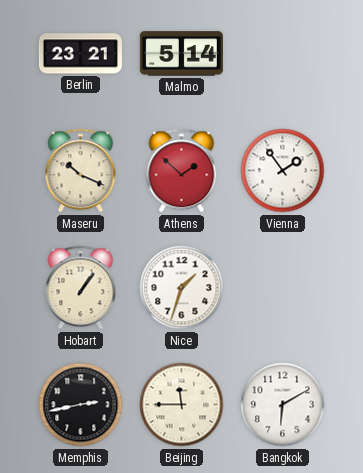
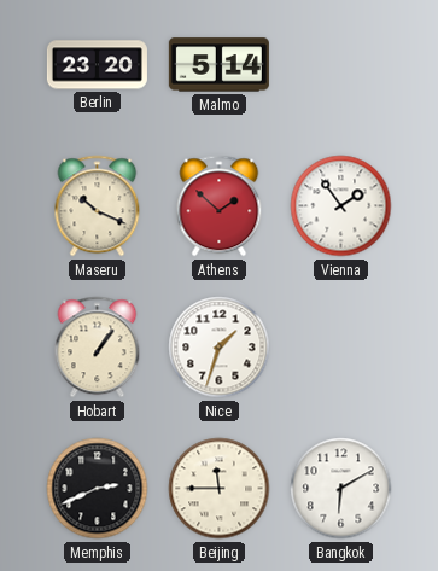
Berlin: 23:21 -> 23:20
Memphis: 2:43 -> 2:41
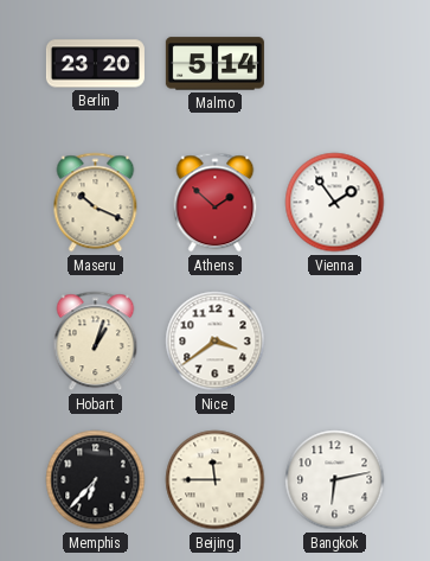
Hobart: 1:06 -> 1:03
Nice: 1:33 -> 3:39
Memphis: 2:41 -> 6:37
Bangkok: 6:10 -> 6:13
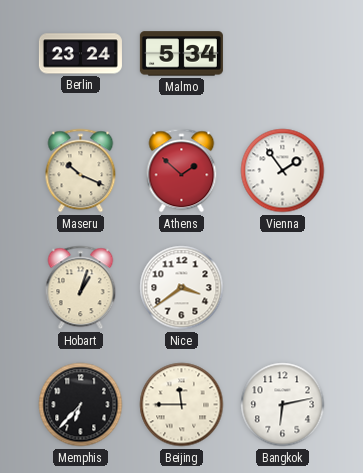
Berlin: 23:20 -> 23:24
Malmo: 5:14 -> 5:34
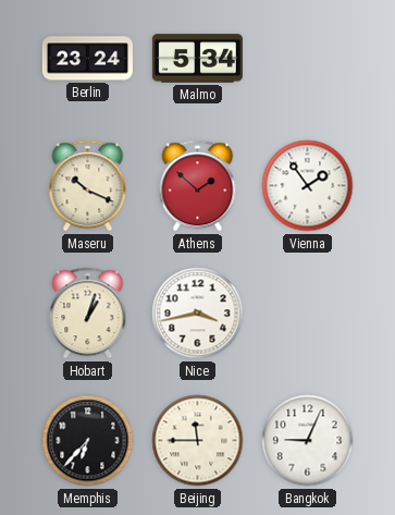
Nice: 3:39 -> 3:43
Bangkok: 6:13 -> 9:04
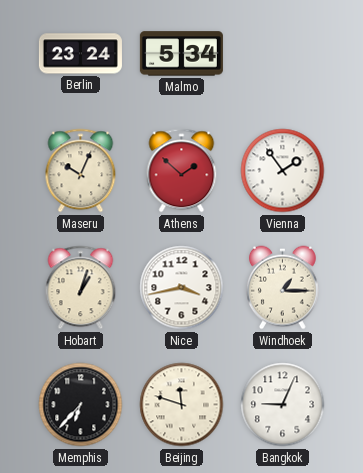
Maseru: 10:19 -> 10:04
Windhoek: none -> 1:15
Beijing: 11:45 -> 11:48
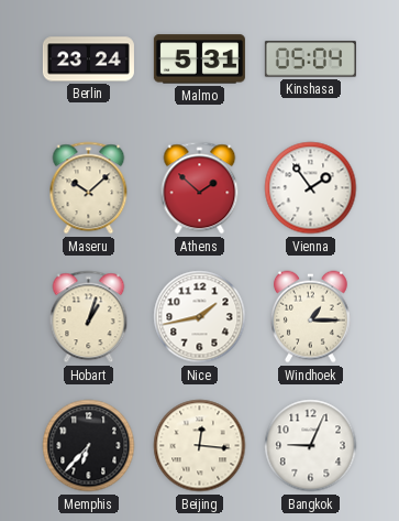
Malmo: 5:34 -> 5:31
Kinshasa: none -> 05:04
Maseru: 10:04 -> 10:08
Nice: 3:43 -> 1:43
Beijing: 11:48 -> 12:16
